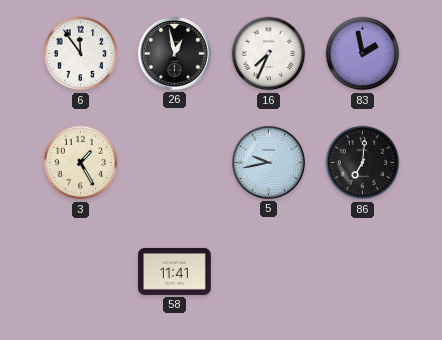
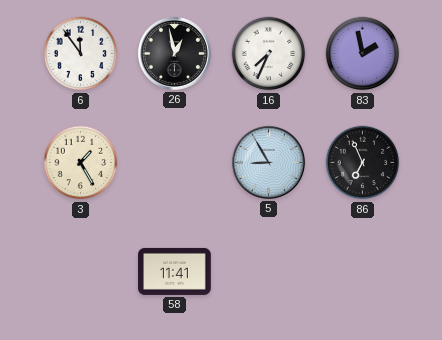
5: 9:43 -> 8:55
86: 7:01 -> 6:56
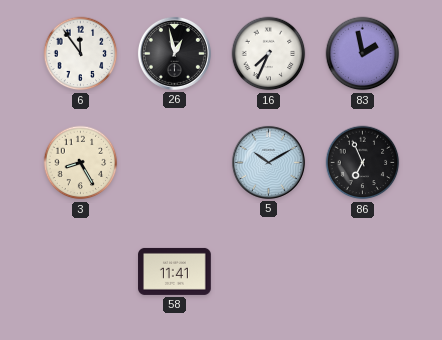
3: 1:25 -> 8:25
5: 8:55 -> 10:10
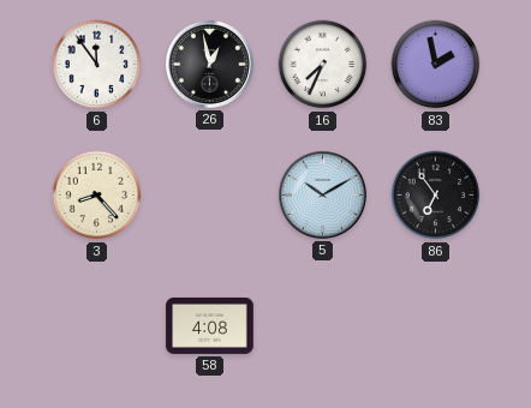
3: 8:25 -> 8:23
86: 6:56 -> 6:54
58: 11:41 -> 4:08
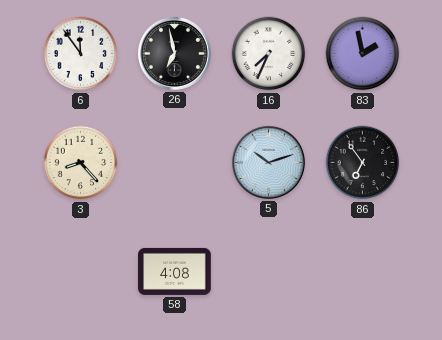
26: 12:58 -> 6:58
5: 10:10 -> 10:12
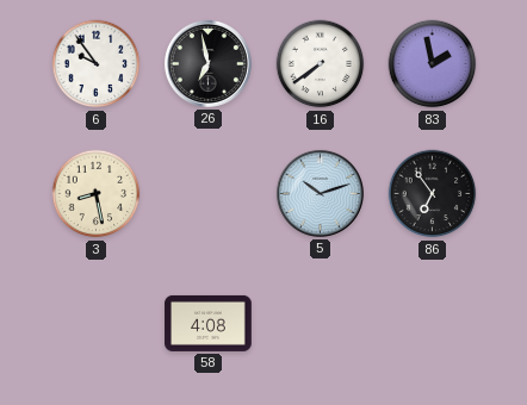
6: 11:54 -> 9:54
16: 7:34 -> 7:39
3: 8:23 -> 8:28
